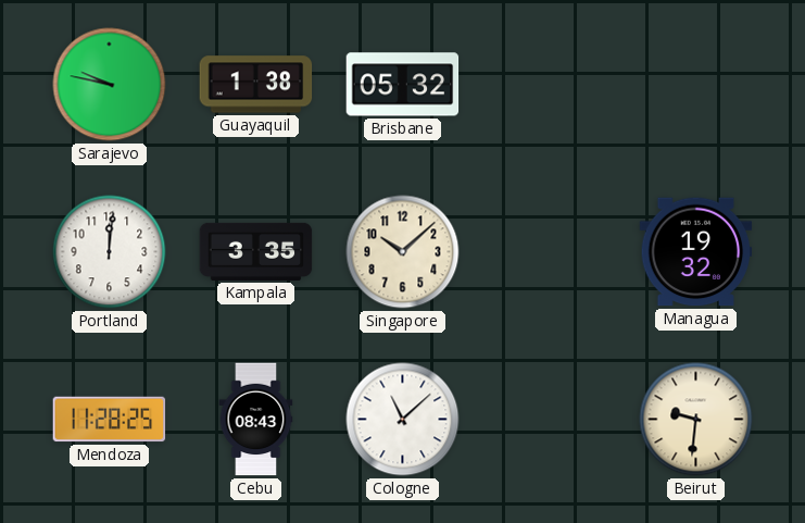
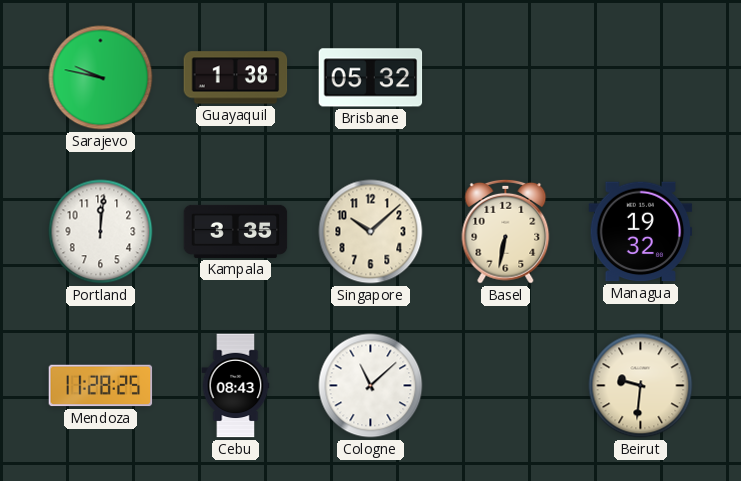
Basel: none -> 6:32
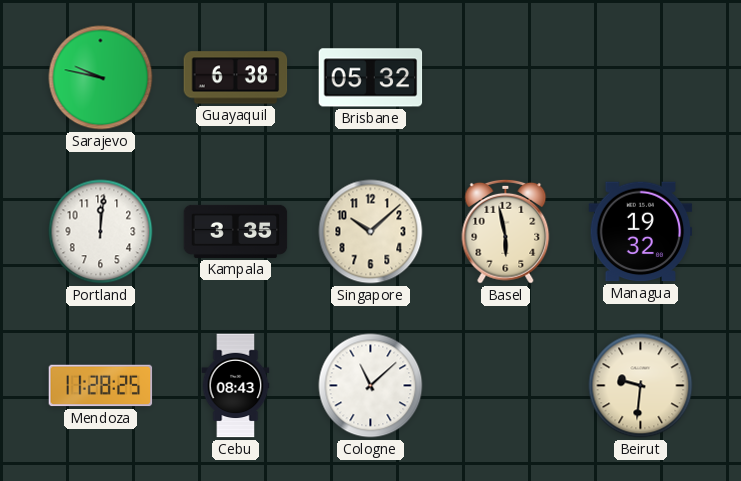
Guayaquil: 1:38 -> 6:38
Basel: 6:32 -> 5:58
